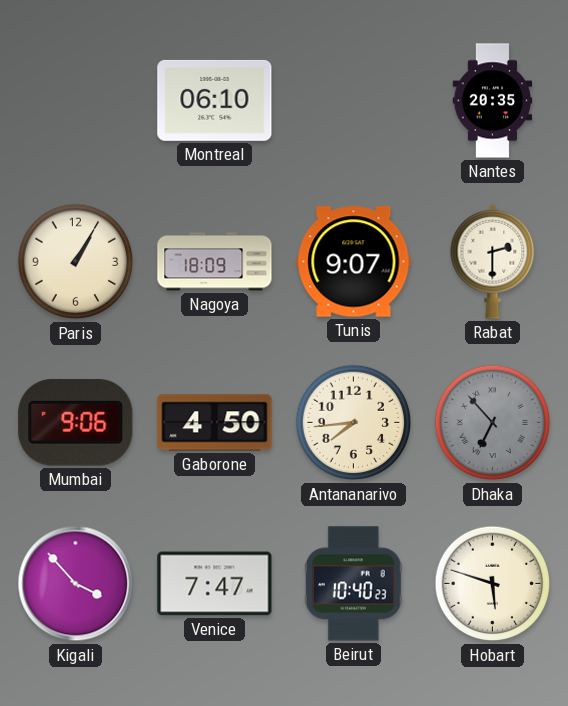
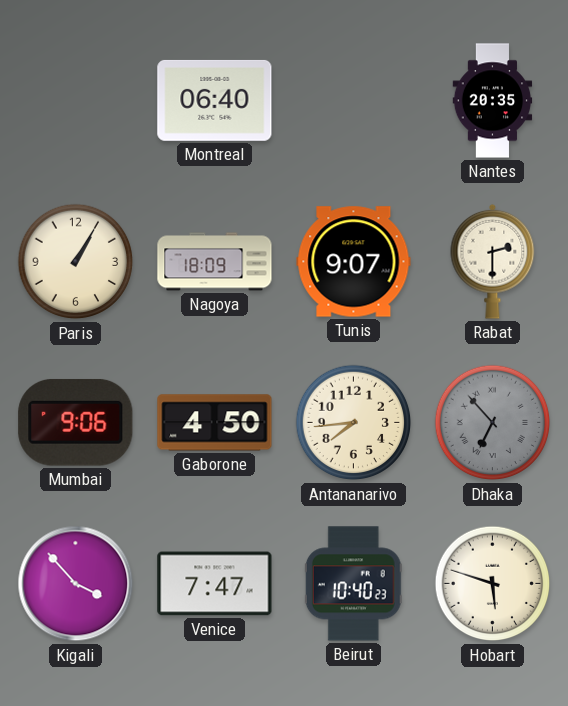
Montreal: 06:10 -> 06:40
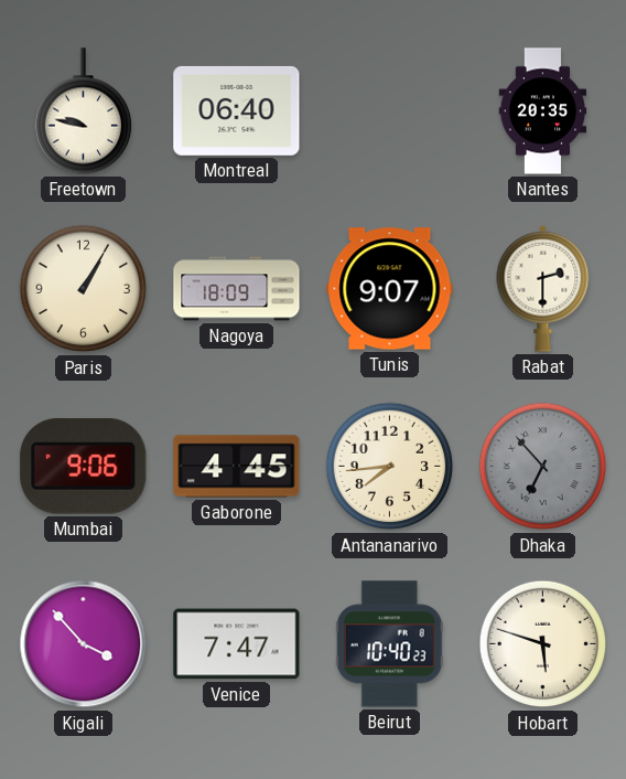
Freetown: none -> 9:47
Gaborone: 4:50 -> 4:45
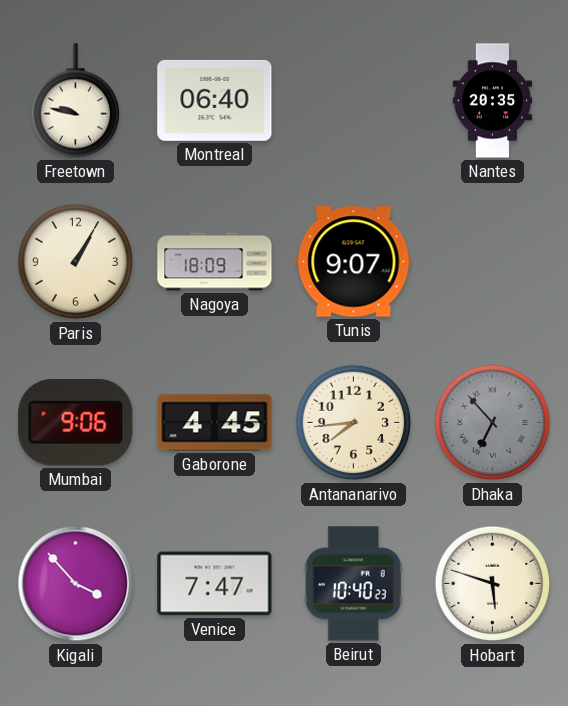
Rabat: 2:30 -> none
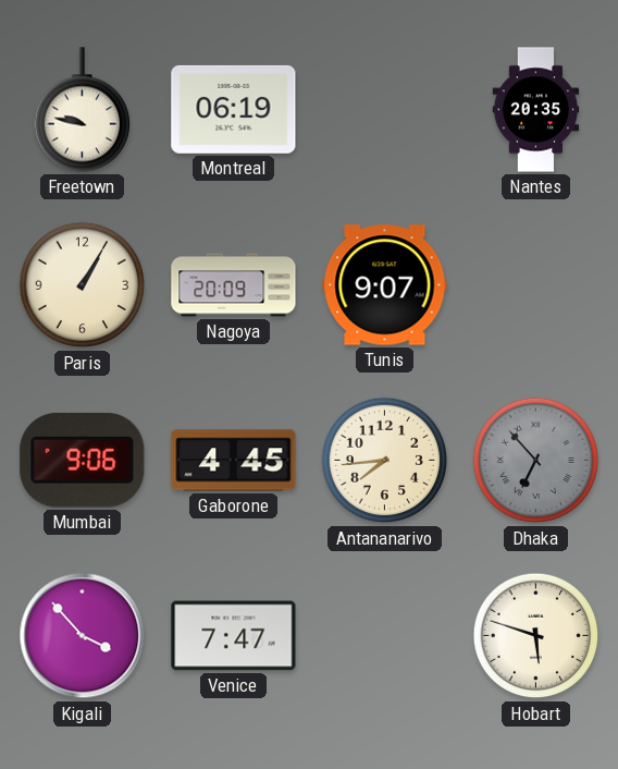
Montreal: 06:40 -> 06:19
Nagoya: 18:09 -> 20:09
Beirut: 10:40 -> none
